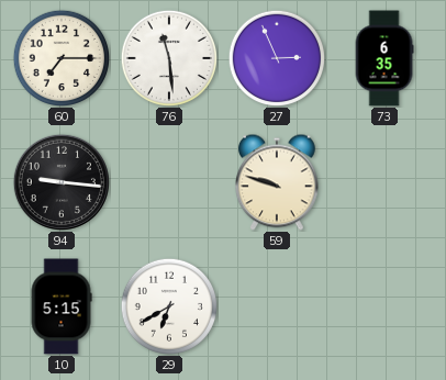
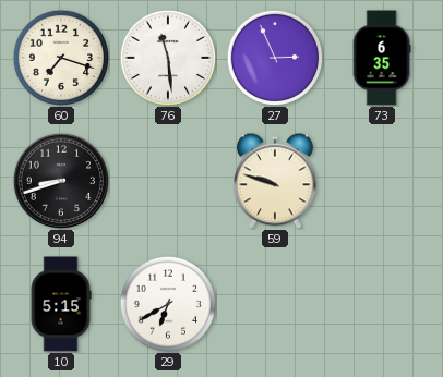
60: 7:15 -> 7:18
94: 9:16 -> 8:42
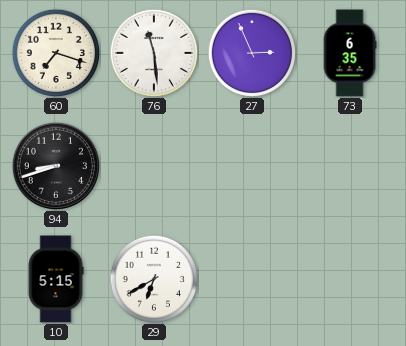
59: 9:48 -> none
